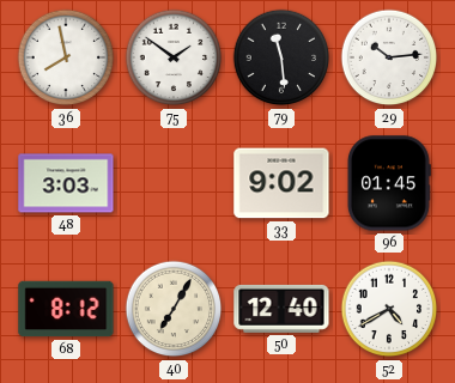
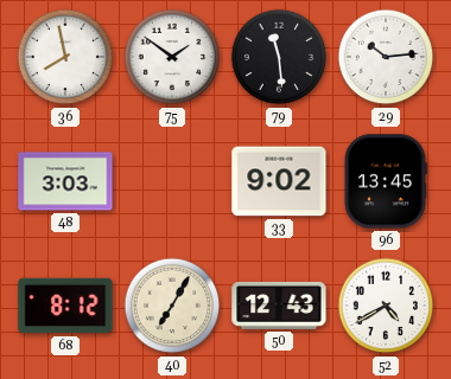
96: 01:45 -> 13:45
50: 12:40 -> 12:43
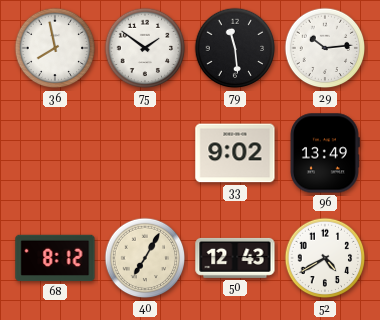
48: 3:03 -> none
96: 13:45 -> 13:49
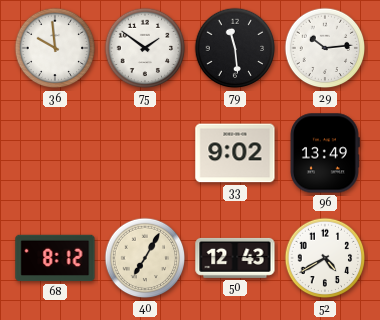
36: 7:58 -> 9:59
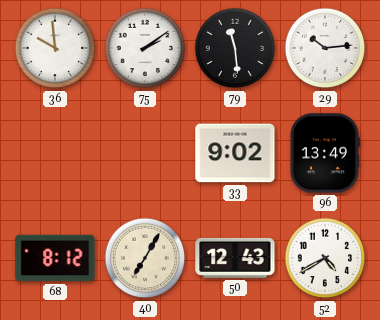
75: 1:51 -> 2:09
